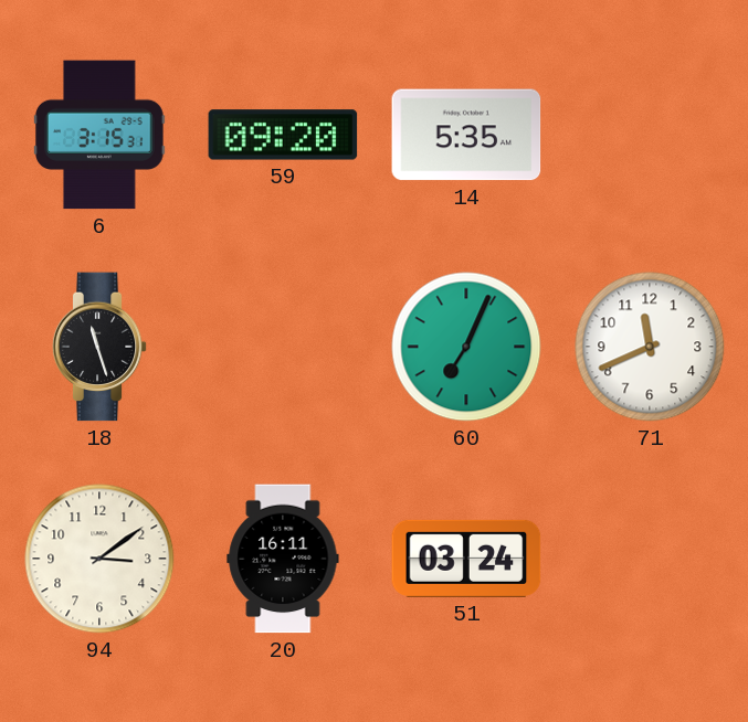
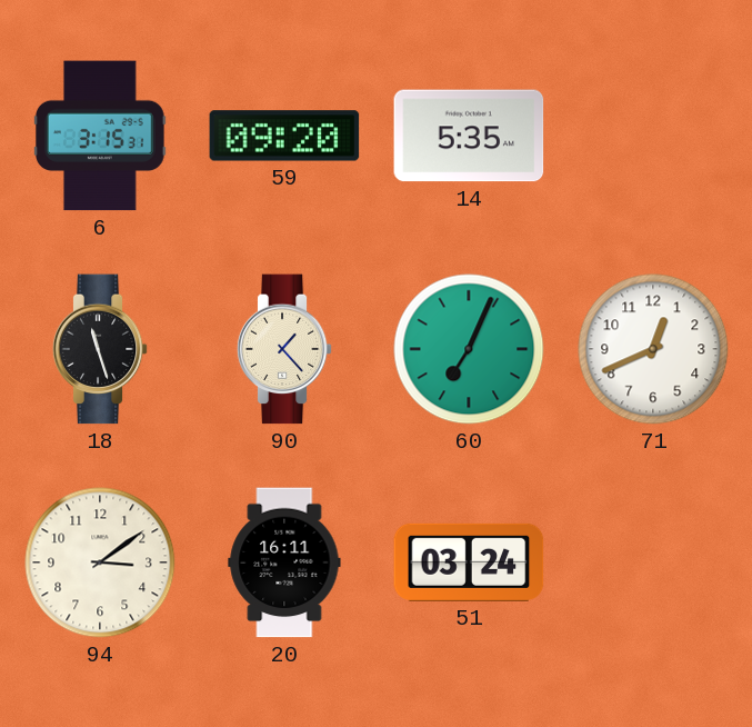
90: none -> 1:23
71: 11:41 -> 12:41
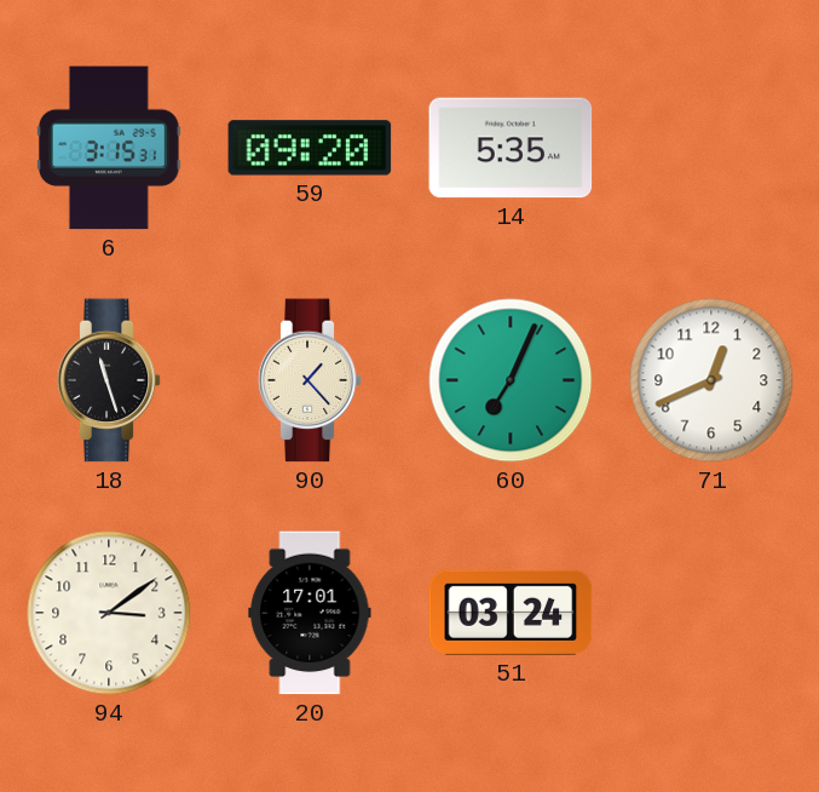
20: 16:11 -> 17:01
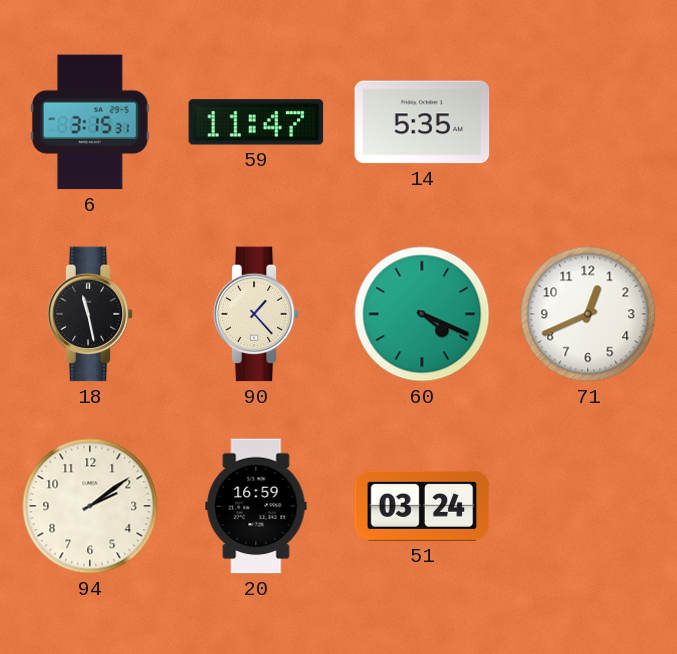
59: 09:20 -> 11:47
18: 11:27 -> 11:28
60: 7:04 -> 4:19
94: 3:09 -> 2:09
20: 17:01 -> 16:59
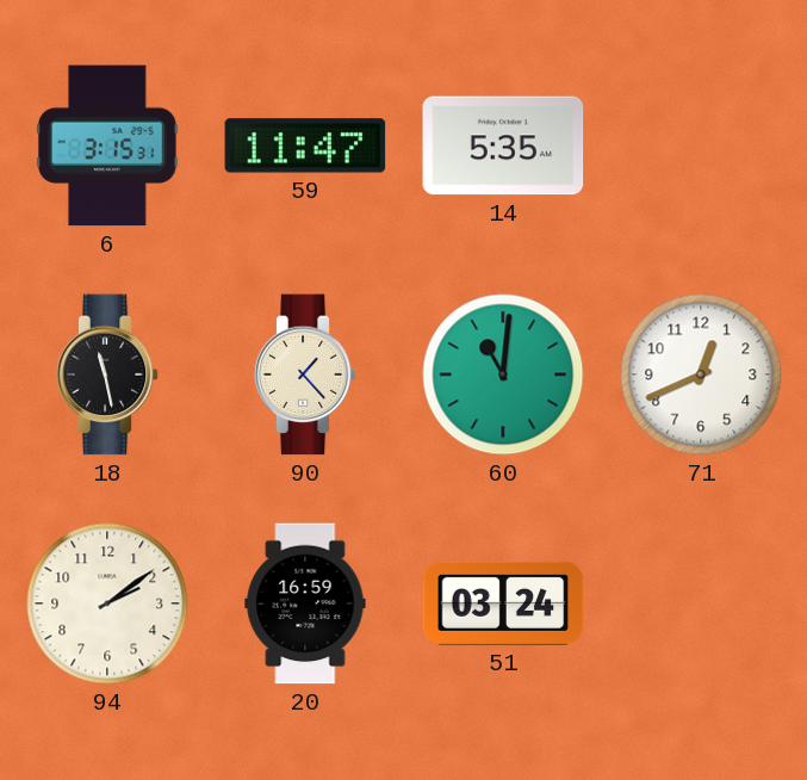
60: 4:19 -> 11:01
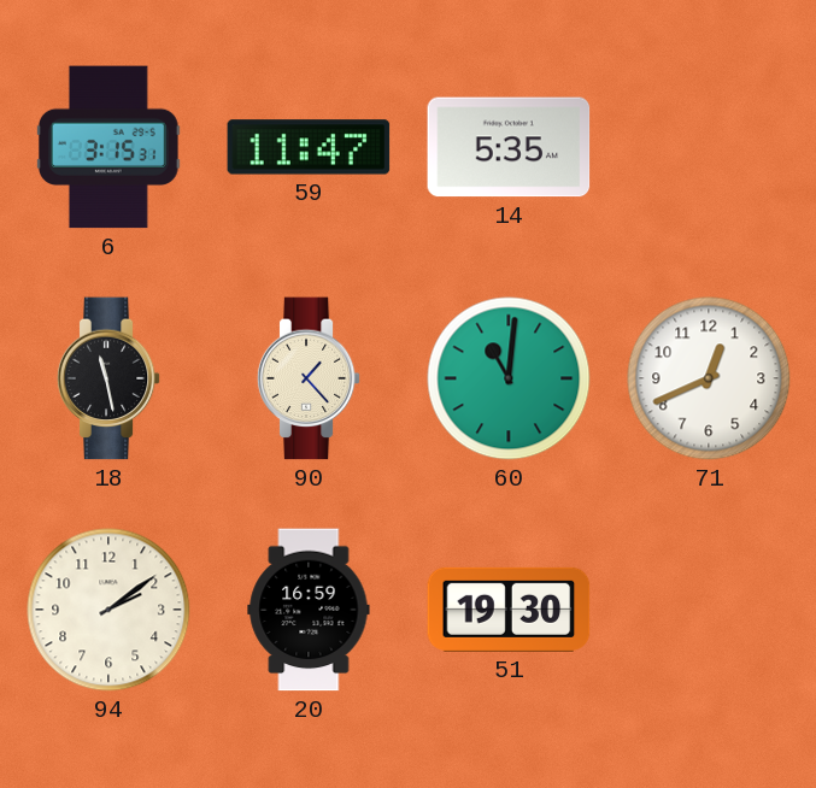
51: 03:24 -> 19:30
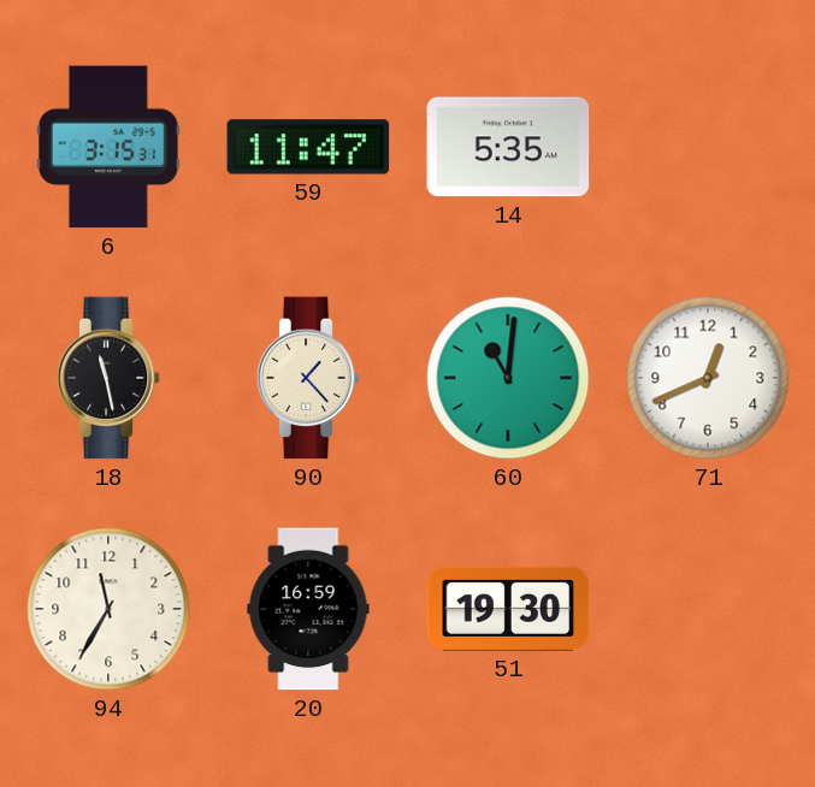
94: 2:09 -> 11:35
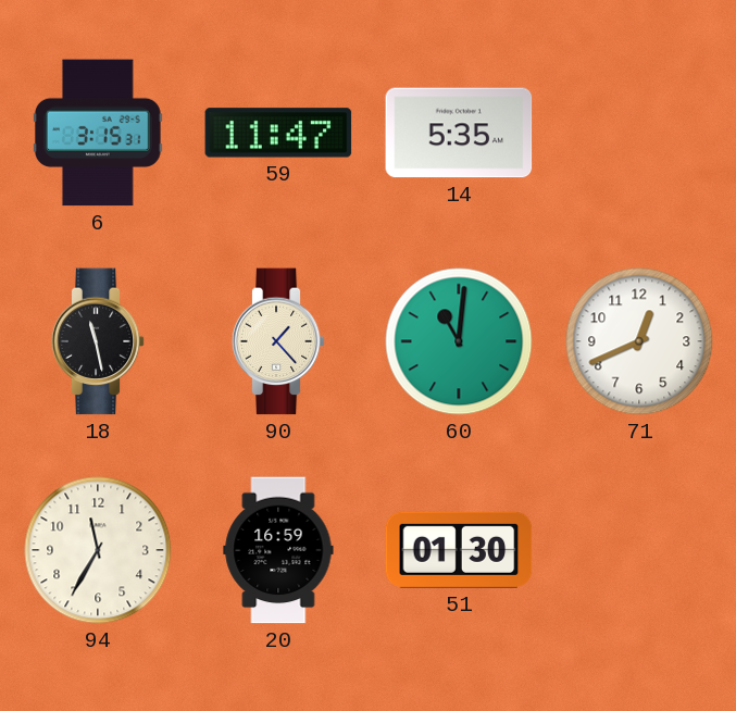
51: 19:30 -> 01:30
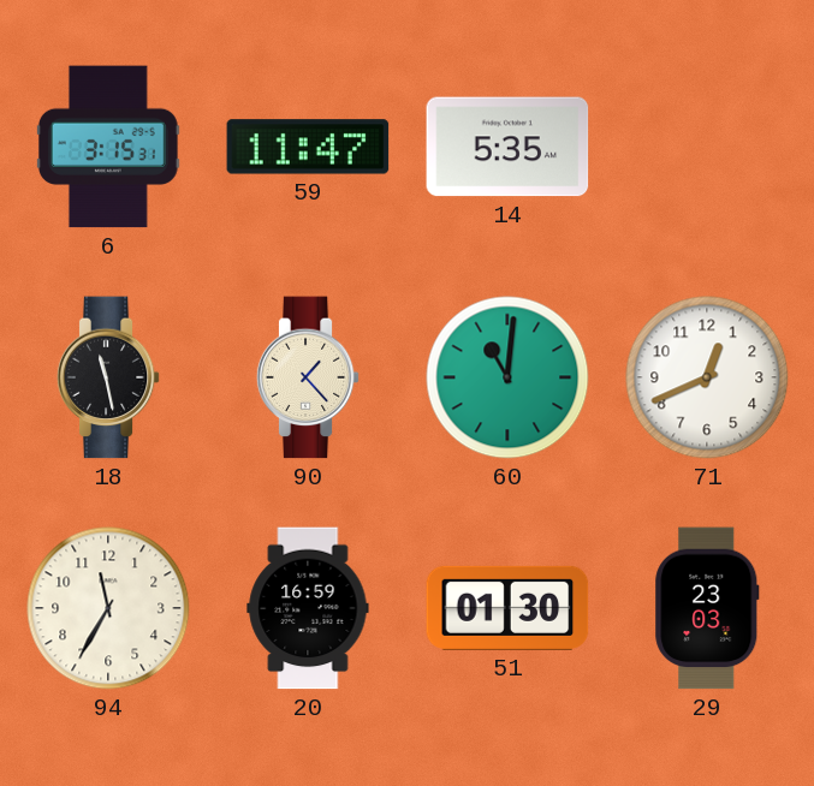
29: none -> 23:03
